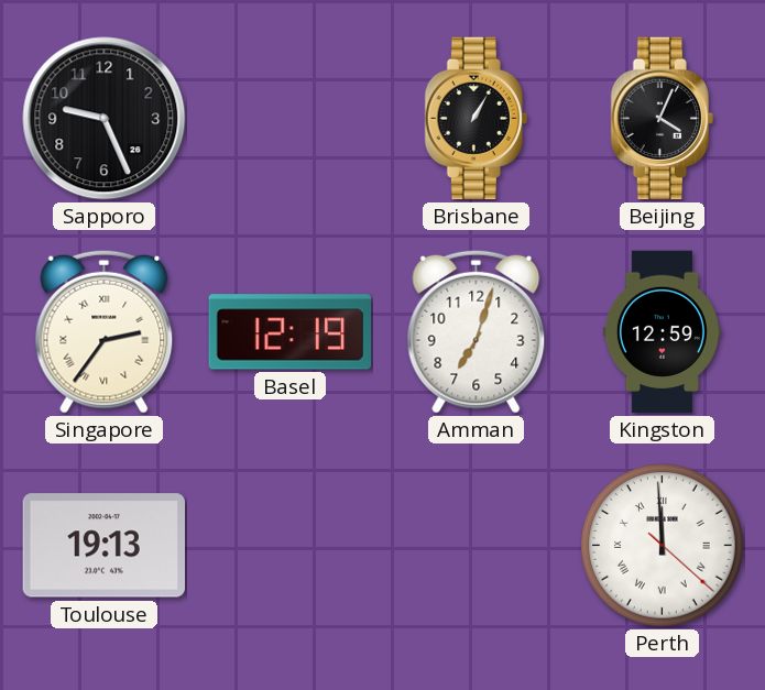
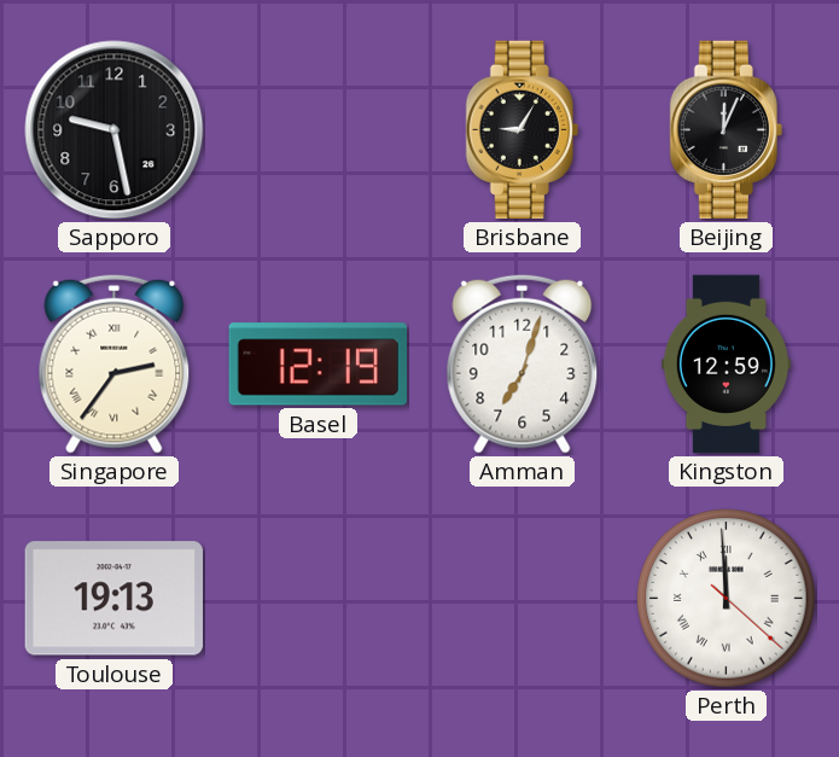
Sapporo: 9:26 -> 9:28
Brisbane: 1:05 -> 9:05
Beijing: 4:04 -> 12:04
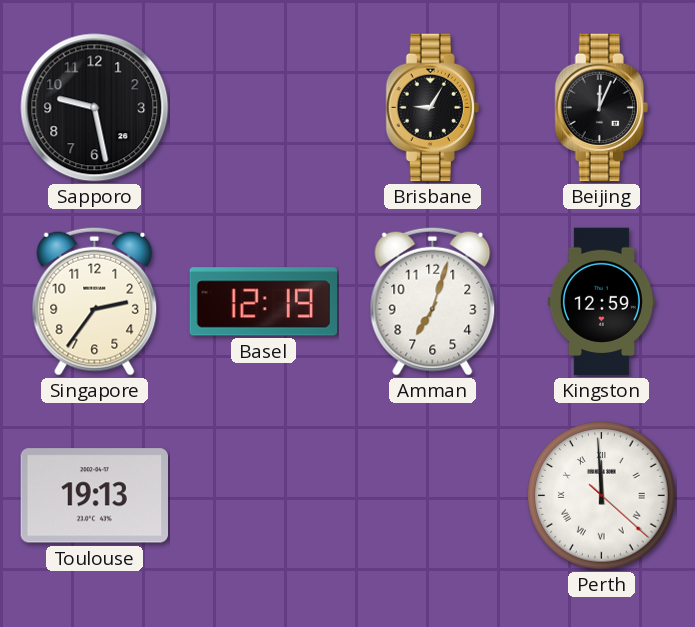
Singapore numerals: Roman -> Arabic
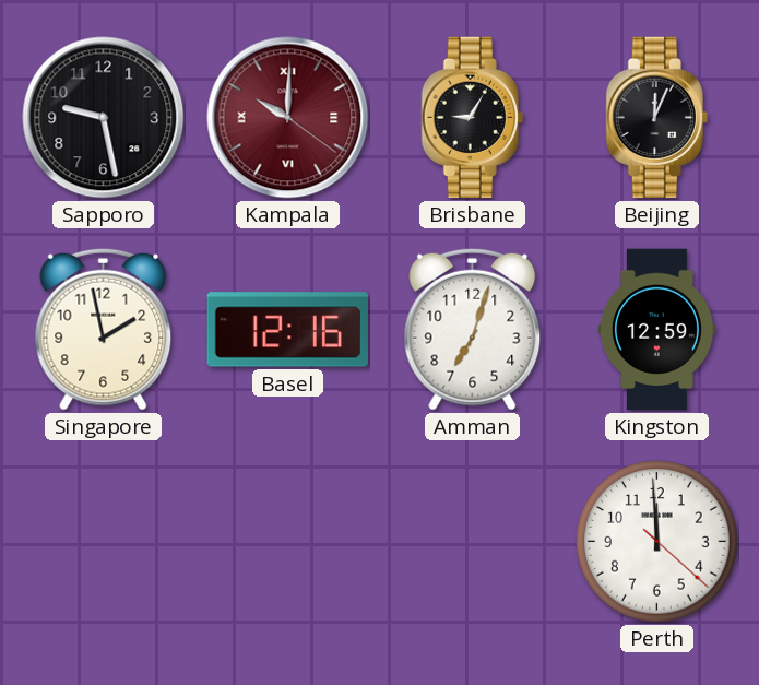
Kampala: none -> 10:00
Singapore: 2:36 -> 1:58
Basel: 12:19 -> 12:16
Toulouse: 19:13 -> none
Perth numerals: Roman -> Arabic
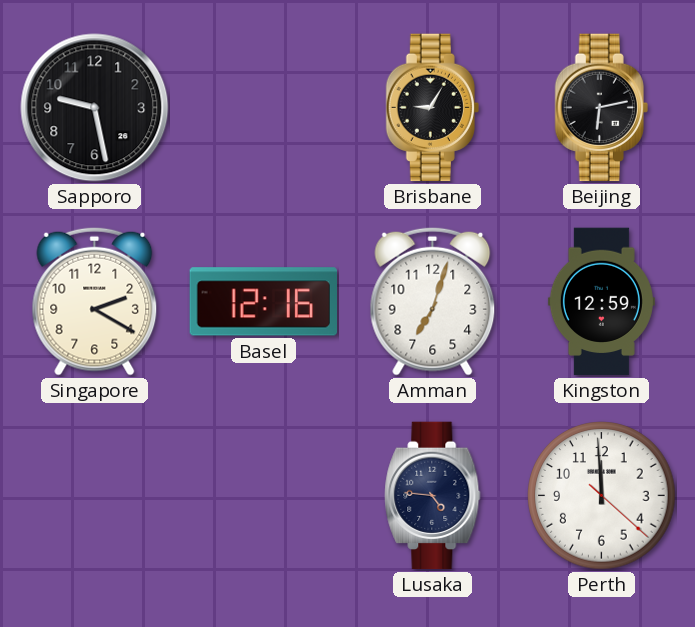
Kampala: 10:00 -> none
Beijing: 12:04 -> 6:13
Singapore: 1:58 -> 2:20
Lusaka: none -> 4:46
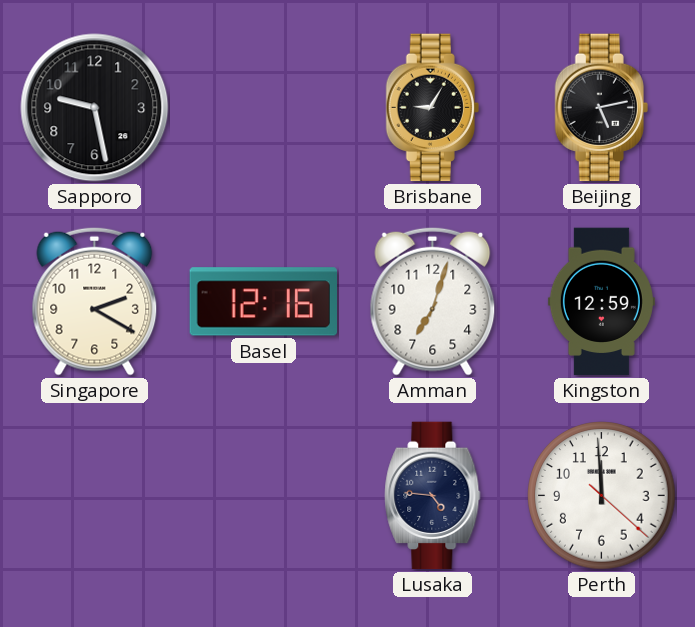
Beijing: 6:13 -> 5:13
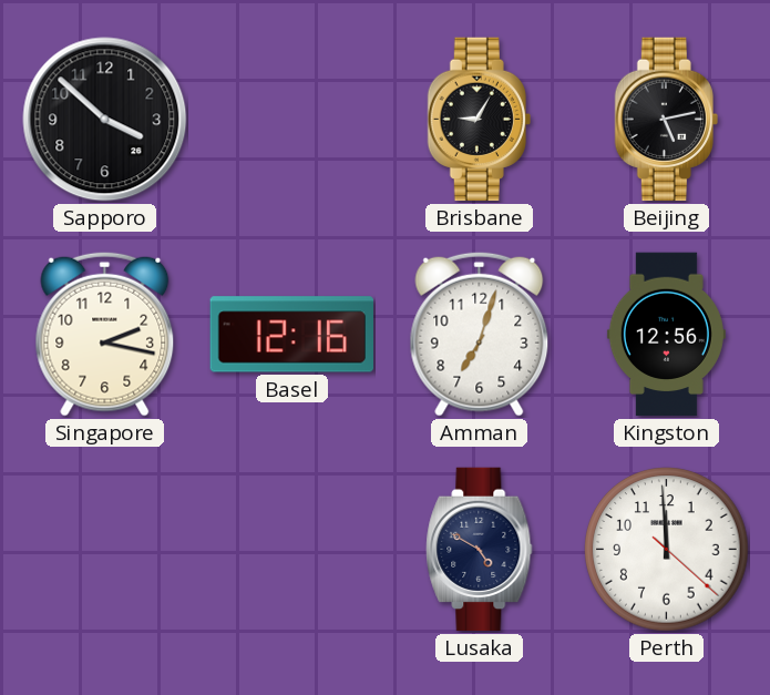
Sapporo: 9:28 -> 3:52
Singapore: 2:20 -> 2:17
Kingston: 12:59 -> 12:56
Lusaka: 4:46 -> 4:50
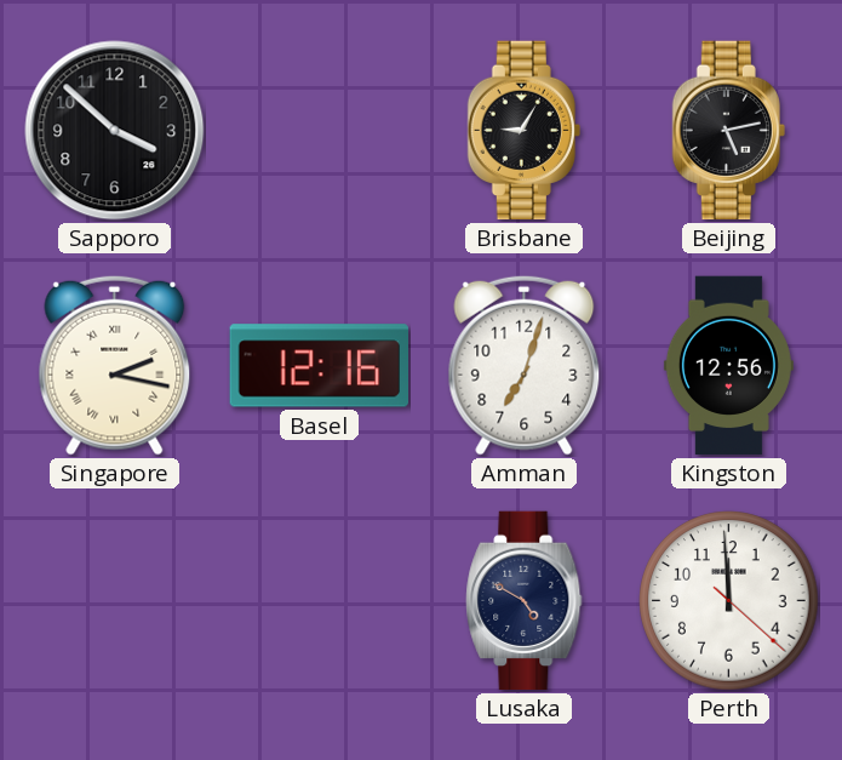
Singapore numerals: Arabic -> Roman
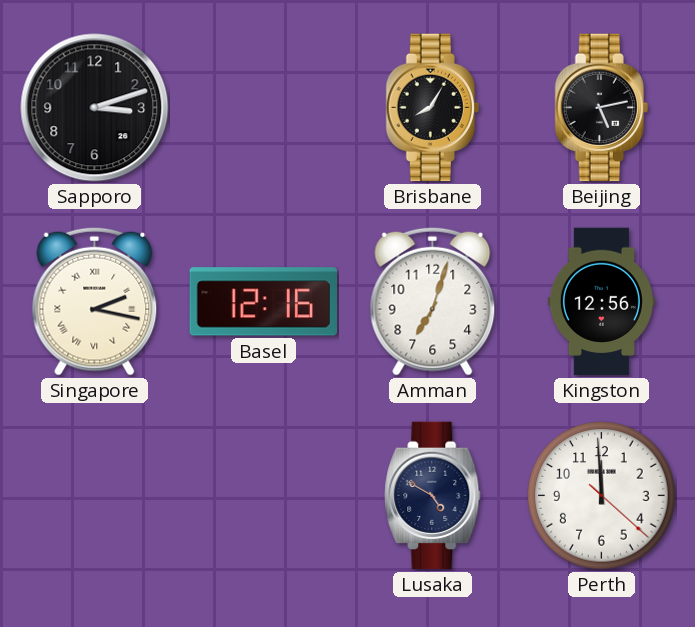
Sapporo: 3:52 -> 3:12
Brisbane: 9:05 -> 8:05
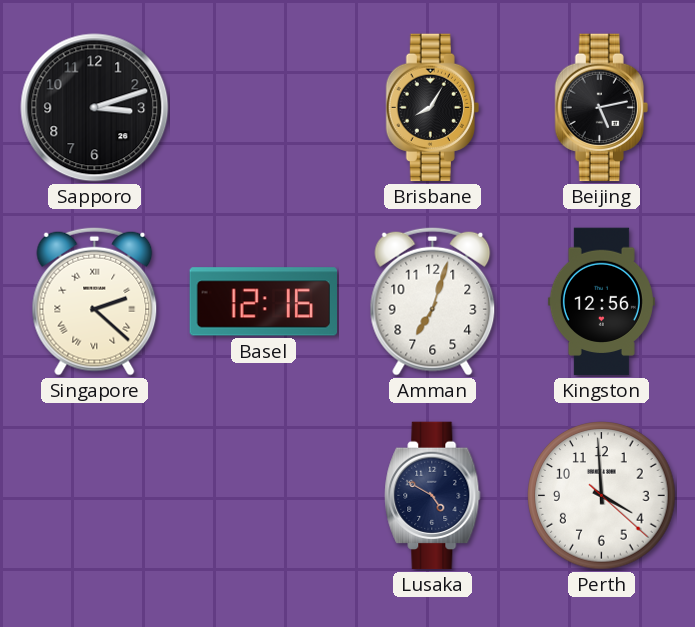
Singapore: 2:17 -> 2:22
Perth: 11:59 -> 3:59
